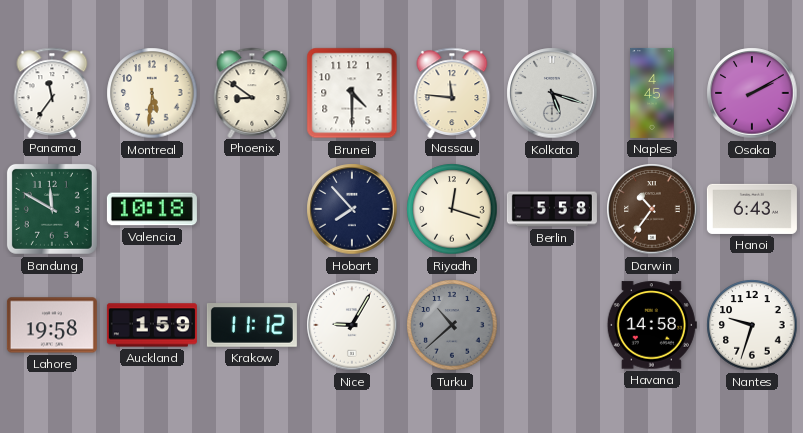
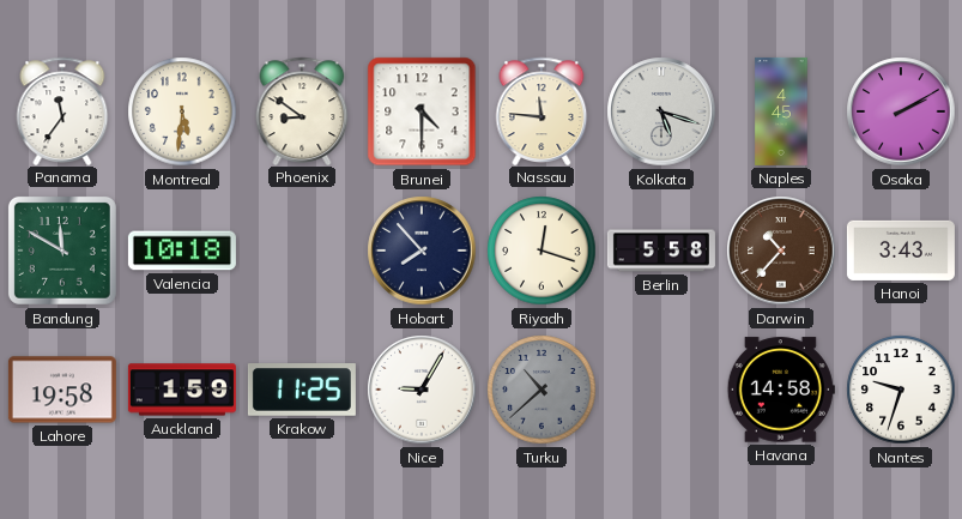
Darwin: 10:36 -> 10:37
Hanoi: 6:43 -> 3:43
Krakow: 11:12 -> 11:25
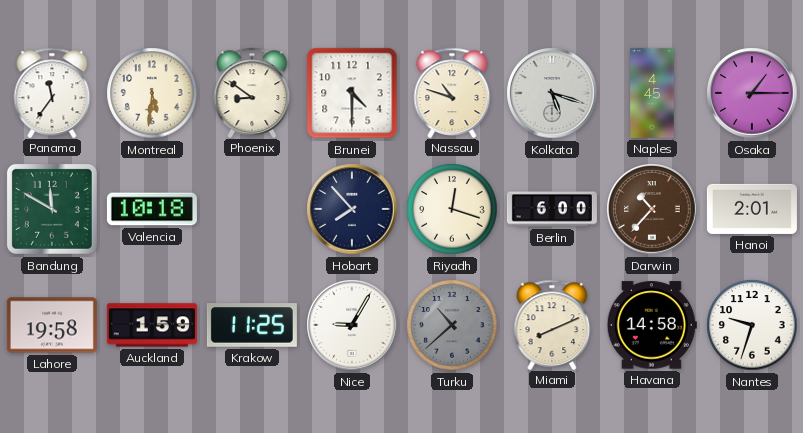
Nassau: 11:46 -> 10:48
Osaka: 2:10 -> 1:15
Berlin: 5:58 -> 6:00
Hanoi: 3:43 -> 2:01
Miami: none -> 8:11
